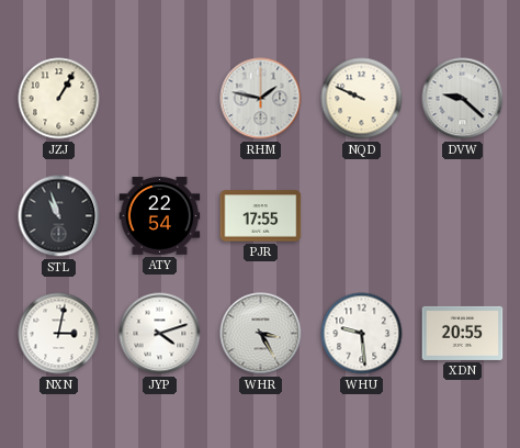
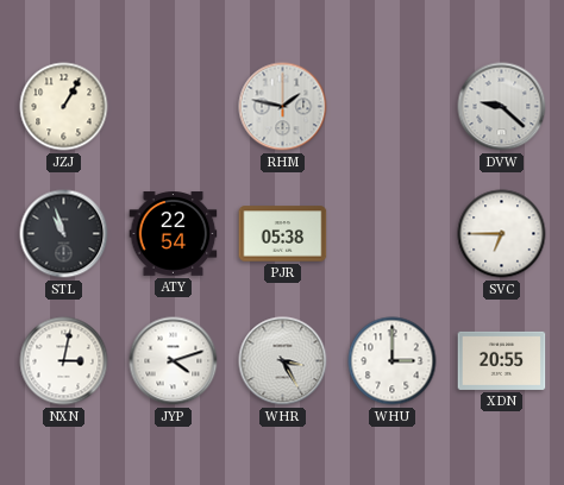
NQD: 9:49 -> none
PJR: 17:55 -> 05:38
SVC: none -> 6:45
WHU: 9:29 -> 3:00
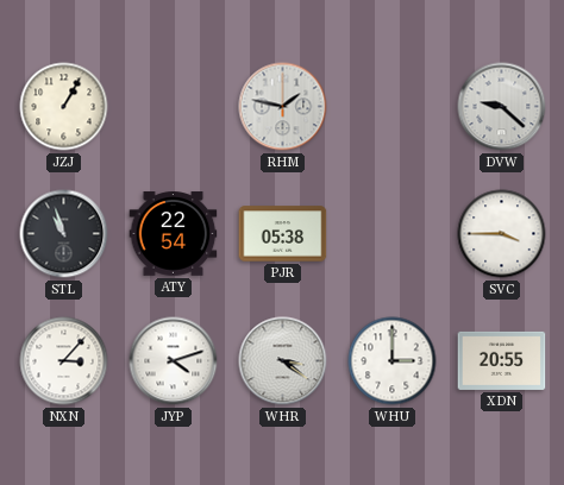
SVC: 6:45 -> 3:45
NXN: 3:02 -> 3:07
WHR: 3:25 -> 3:21
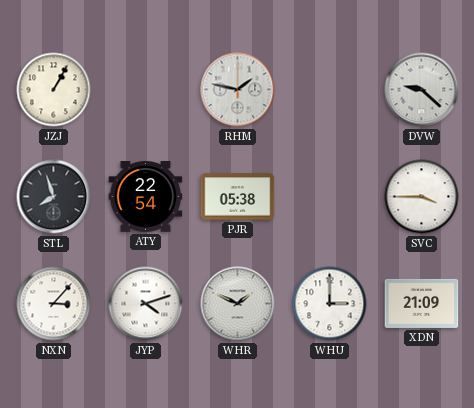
STL: 10:57 -> 7:57
WHR: 3:21 -> 1:49
XDN: 20:55 -> 21:09
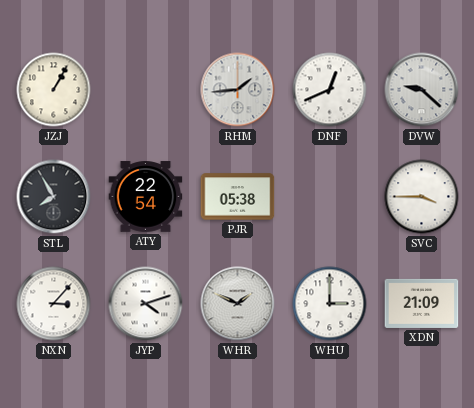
RHM: 1:47 -> 1:44
DNF: none -> 12:41
STL: 7:57 -> 7:55
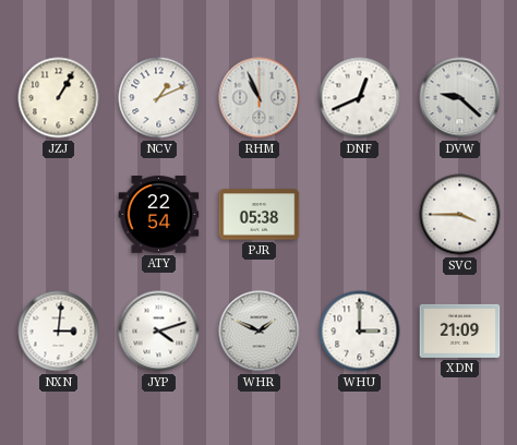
NCV: none -> 1:11
RHM: 1:44 -> 10:56
STL: 7:55 -> none
NXN: 3:07 -> 3:01
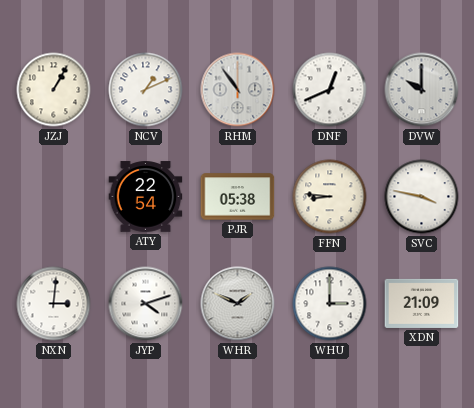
RHM: 10:56 -> 10:54
DVW: 9:22 -> 10:00
FFN: none -> 8:46
SVC: 3:45 -> 3:47
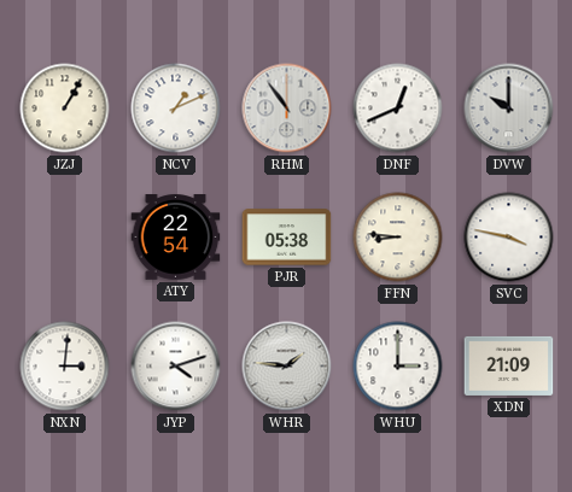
WHR: 1:49 -> 1:46
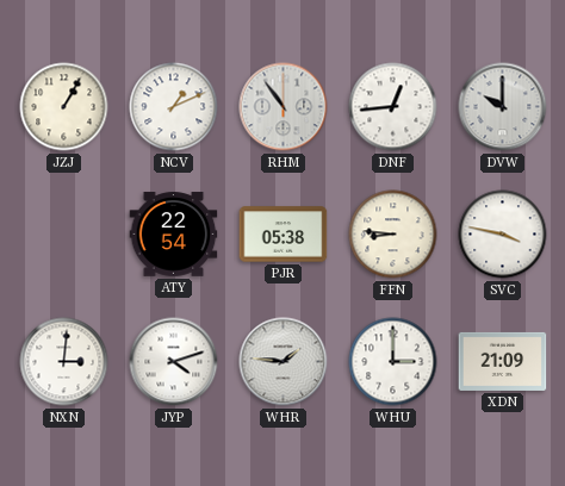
DNF: 12:41 -> 12:44
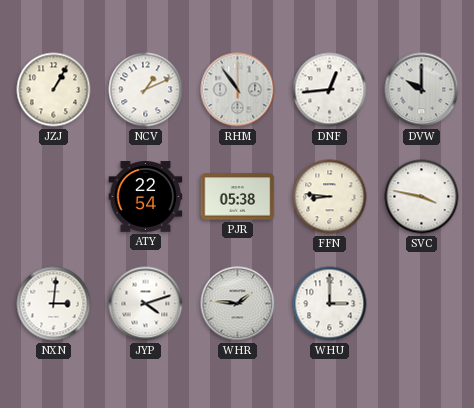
XDN: 21:09 -> none
